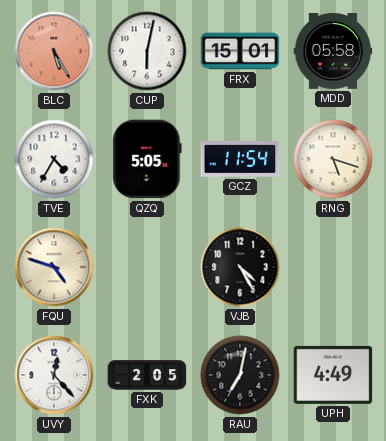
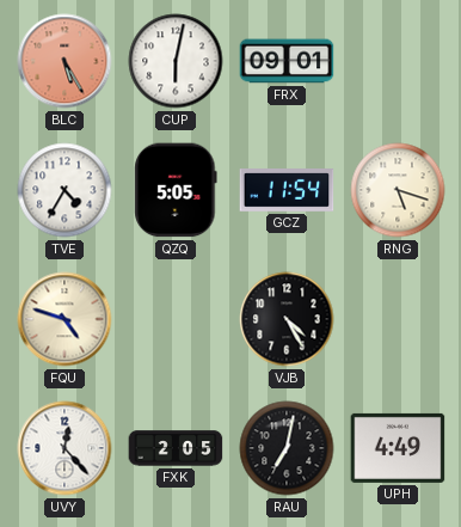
FRX: 15:01 -> 09:01
MDD: 05:58 -> none
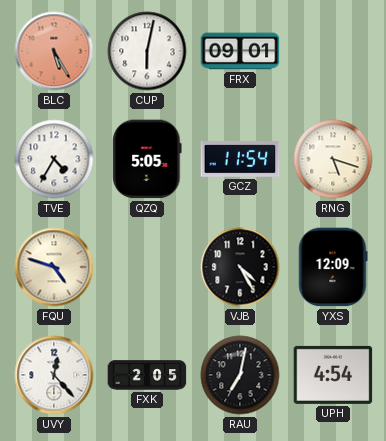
YXS: none -> 12:09
UPH: 4:49 -> 4:54
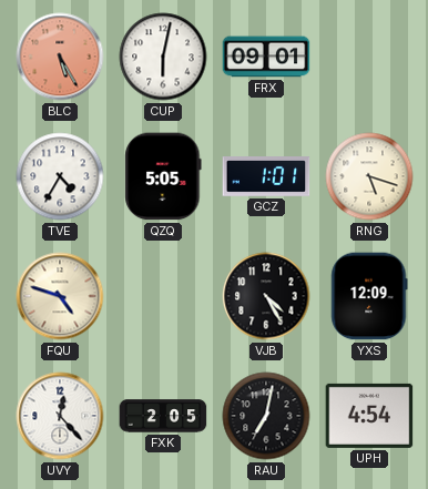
GCZ: 11:54 -> 1:01
